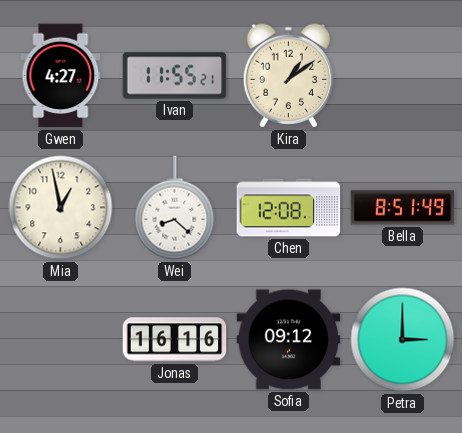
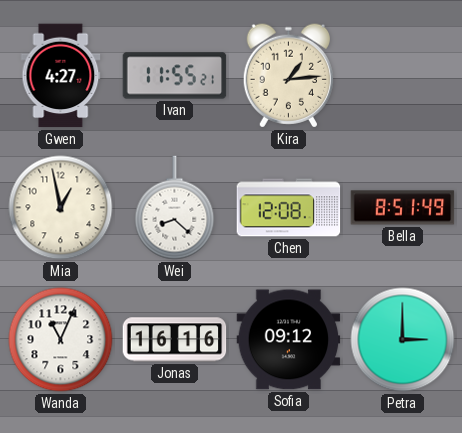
Kira: 1:09 -> 1:14
Wanda: none -> 11:04
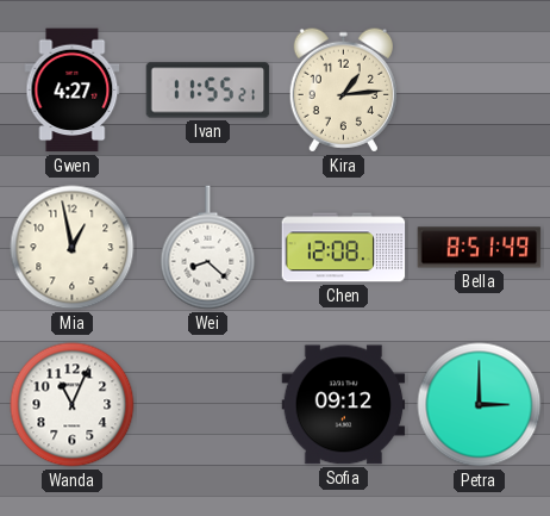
Jonas: 16:16 -> none
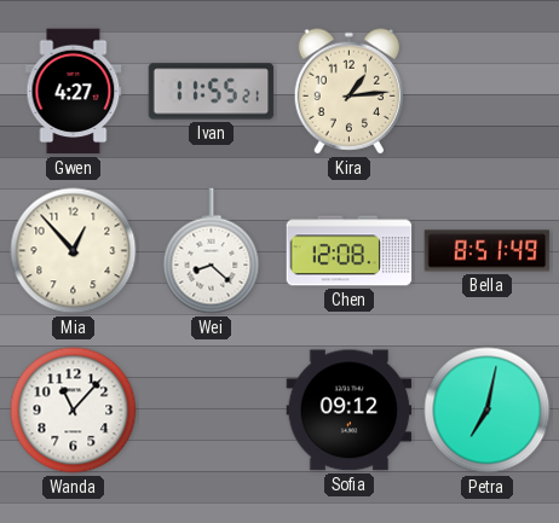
Mia: 12:58 -> 12:53
Wanda: 11:04 -> 11:07
Petra: 3:00 -> 7:02
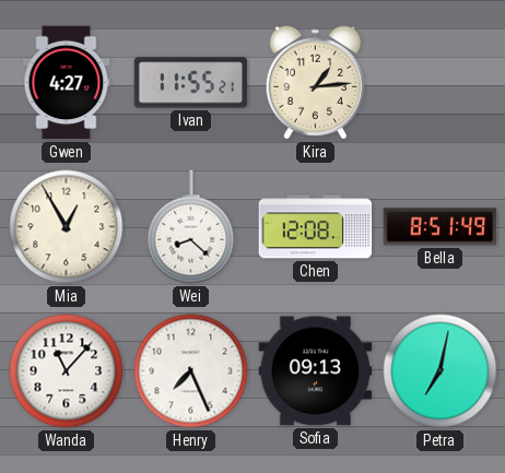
Mia: 12:53 -> 12:55
Henry: none -> 7:26
Sofia: 09:12 -> 09:13
